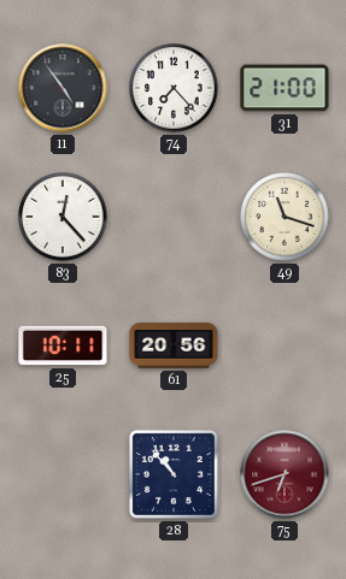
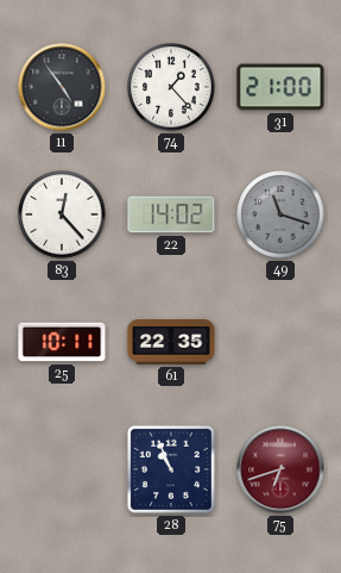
74: 7:23 -> 1:23
22: none -> 14:02
49 dial: cream -> grey
61: 20:56 -> 22:35
28: 10:53 -> 10:56
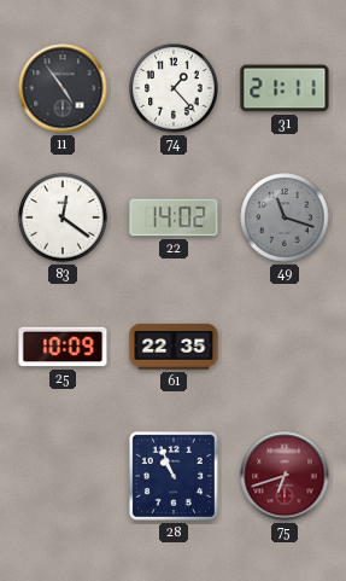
31: 21:00 -> 21:11
83: 12:23 -> 12:21
25: 10:11 -> 10:09
